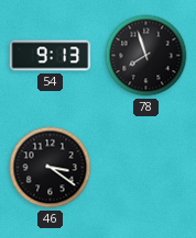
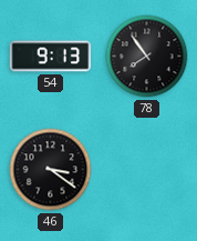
78: 7:57 -> 7:54
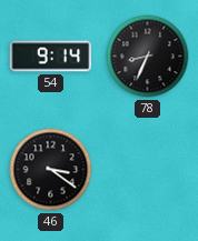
54: 9:13 -> 9:14
78: 7:54 -> 8:34
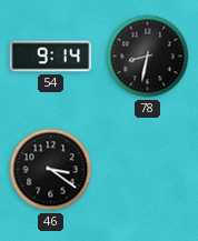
78: 8:34 -> 8:32
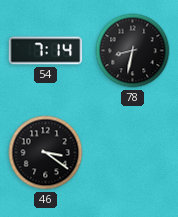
54: 9:14 -> 7:14
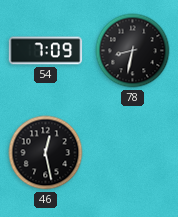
54: 7:14 -> 7:09
46: 3:21 -> 12:28
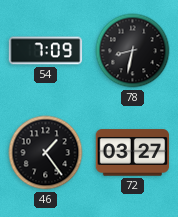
46: 12:28 -> 1:24
72: none -> 03:27
